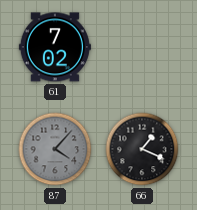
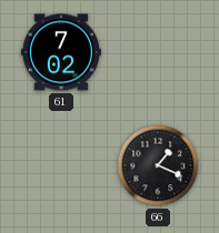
87: 4:07 -> none
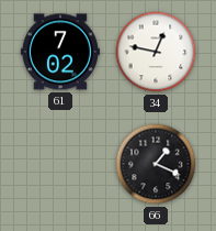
34: none -> 12:47
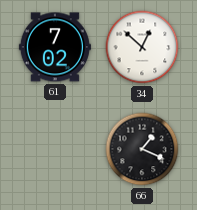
34: 12:47 -> 12:52
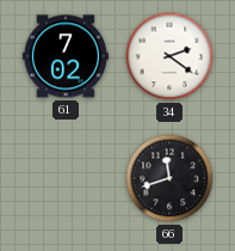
34: 12:52 -> 2:21
66: 1:19 -> 11:42
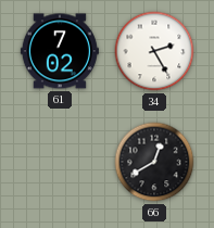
34: 2:21 -> 2:25
66: 11:42 -> 12:40
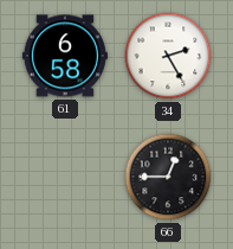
61: 7:02 -> 6:58
66: 12:40 -> 12:45
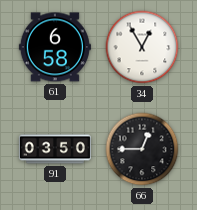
34: 2:25 -> 12:55
91: none -> 03:50
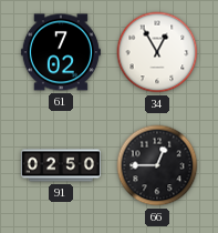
61: 6:58 -> 7:02
91: 03:50 -> 02:50
